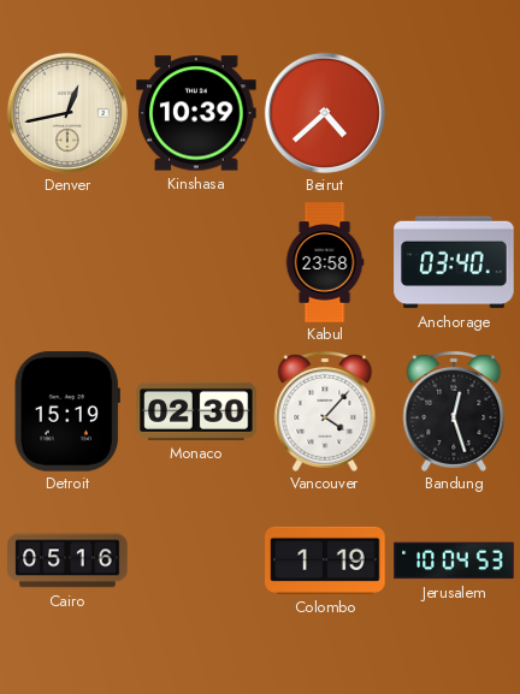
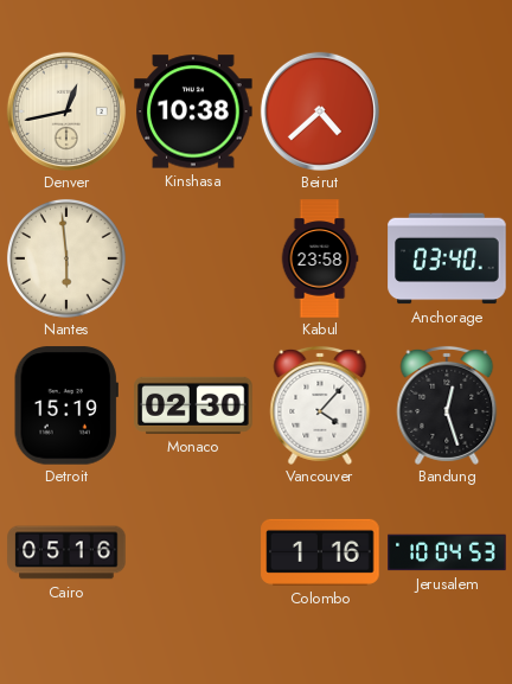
Kinshasa: 10:39 -> 10:38
Nantes: none -> 5:59
Colombo: 1:19 -> 1:16
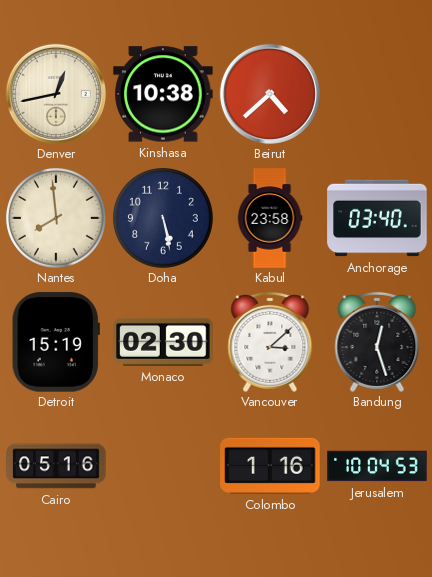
Nantes: 5:59 -> 7:59
Doha: none -> 5:28
Vancouver: 4:07 -> 3:08
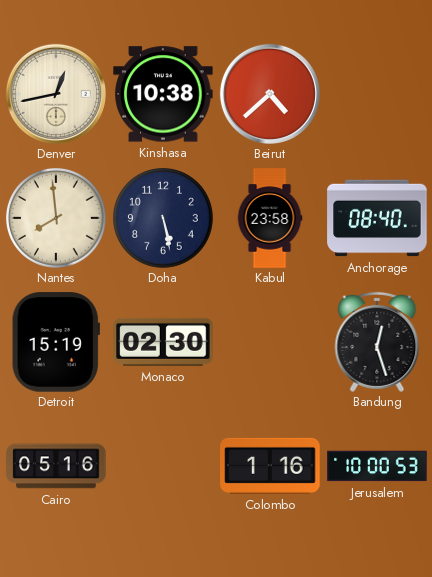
Anchorage: 03:40 -> 08:40
Vancouver: 3:08 -> none
Jerusalem: 10:04 -> 10:00
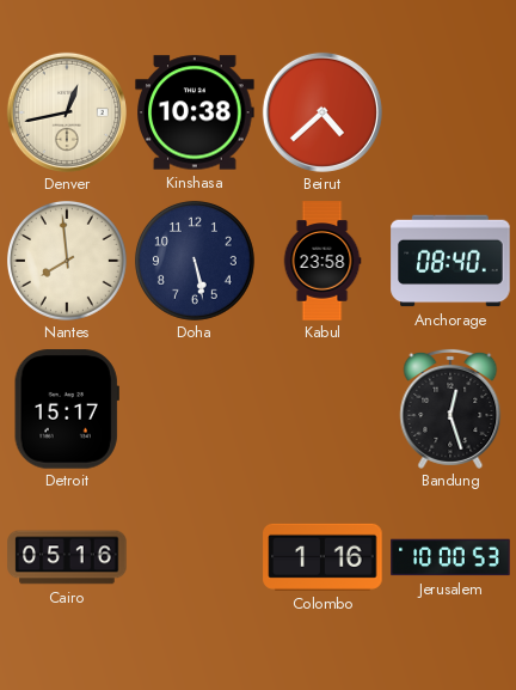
Detroit: 15:19 -> 15:17
Monaco: 02:30 -> none
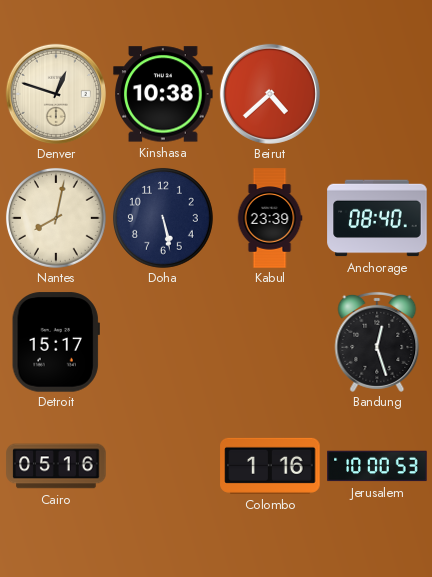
Denver: 12:43 -> 12:48
Nantes: 7:59 -> 8:02
Kabul: 23:58 -> 23:39
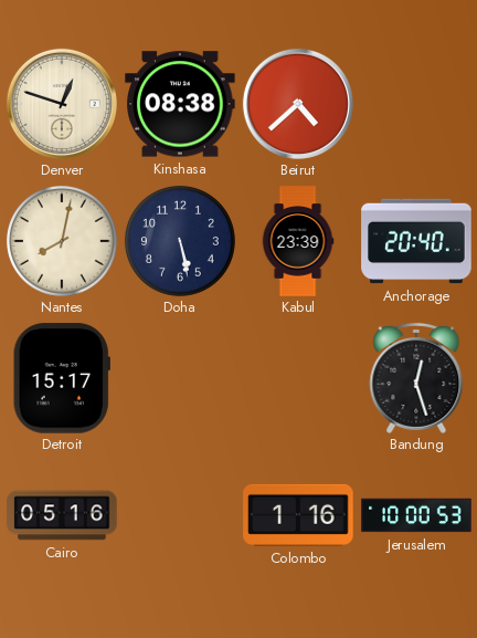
Kinshasa: 10:38 -> 08:38
Anchorage: 08:40 -> 20:40
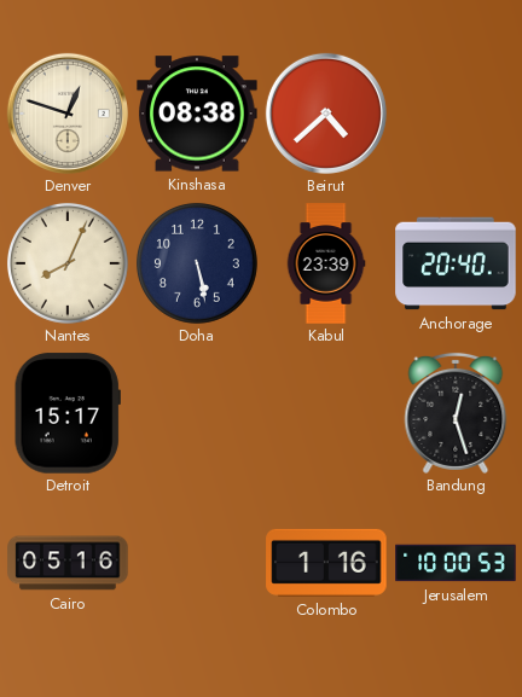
Nantes: 8:02 -> 8:04
